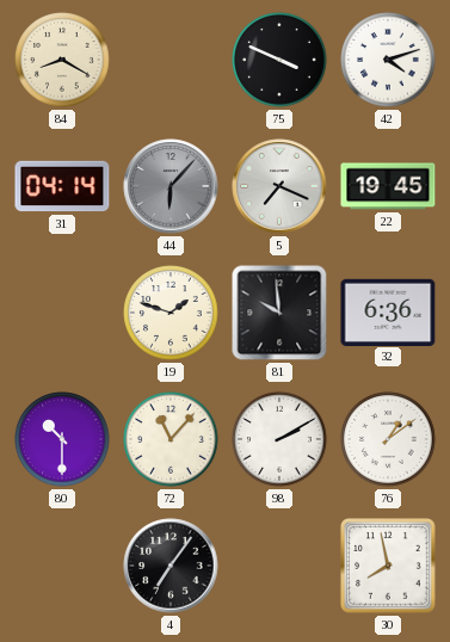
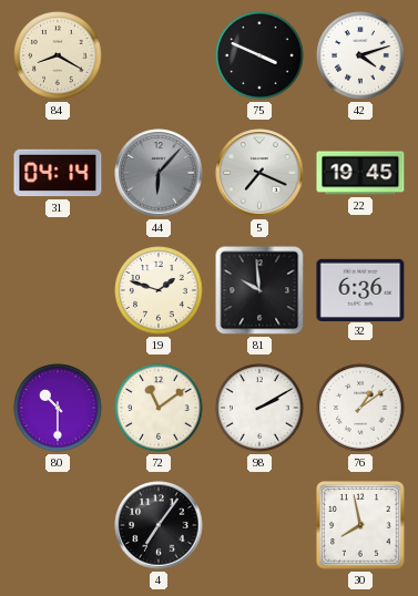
72: 11:07 -> 11:09
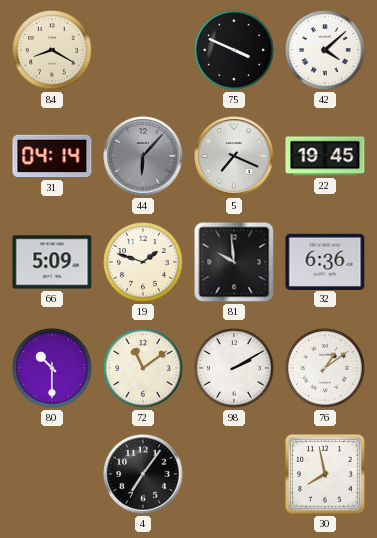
42: 4:12 -> 4:08
66: none -> 5:09
